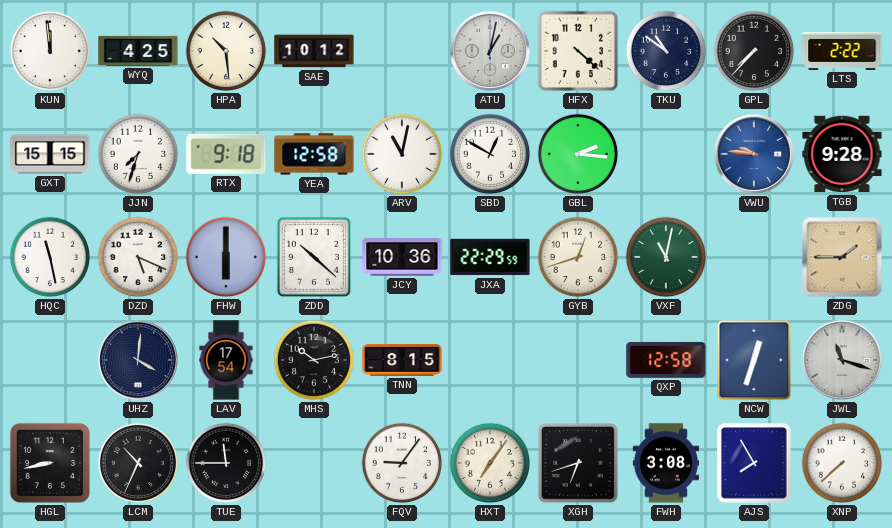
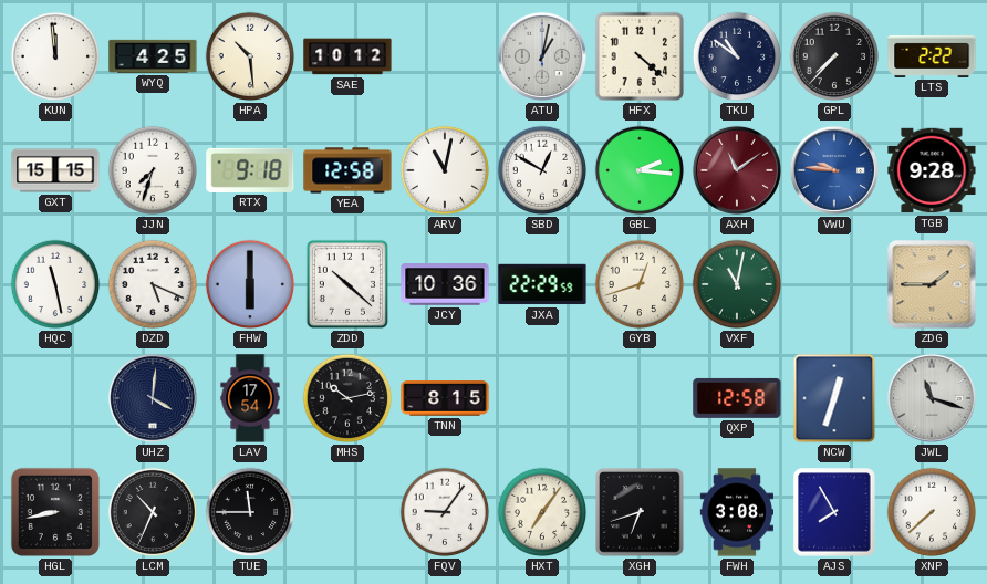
AXH: none -> 11:09
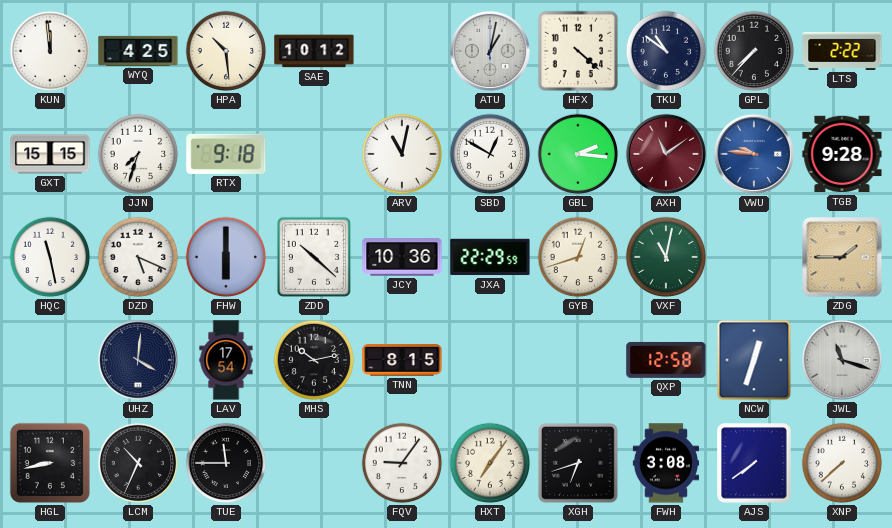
YEA: 12:58 -> none
AJS: 7:55 -> 7:39
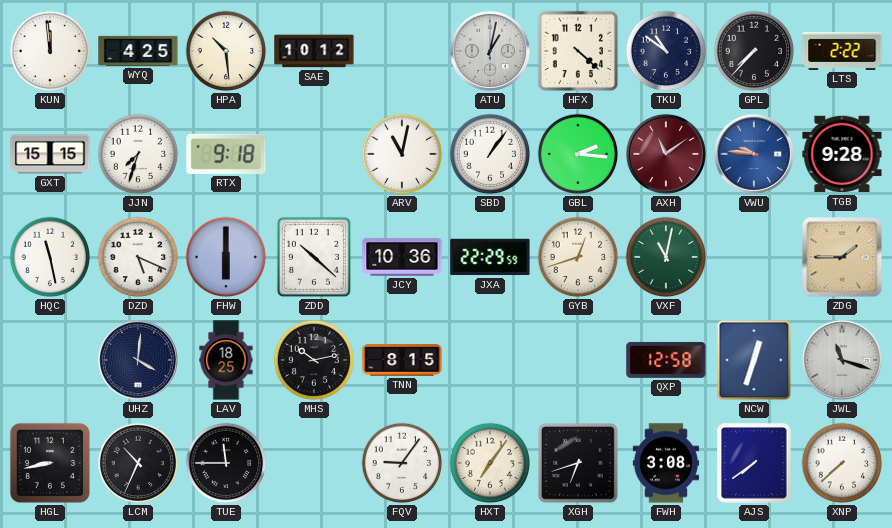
SBD: 12:50 -> 1:06
LAV: 17:54 -> 18:25
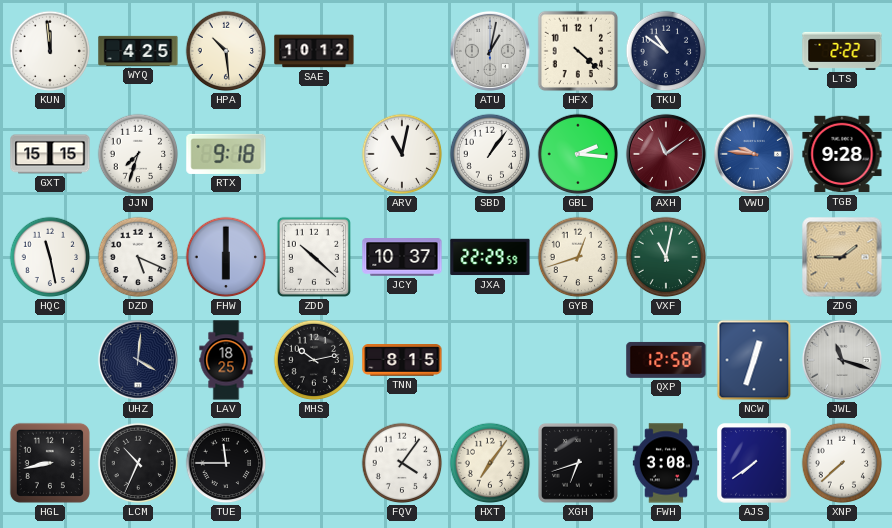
GPL: 7:37 -> none
JCY: 10:36 -> 10:37
FQV: 9:06 -> 4:06
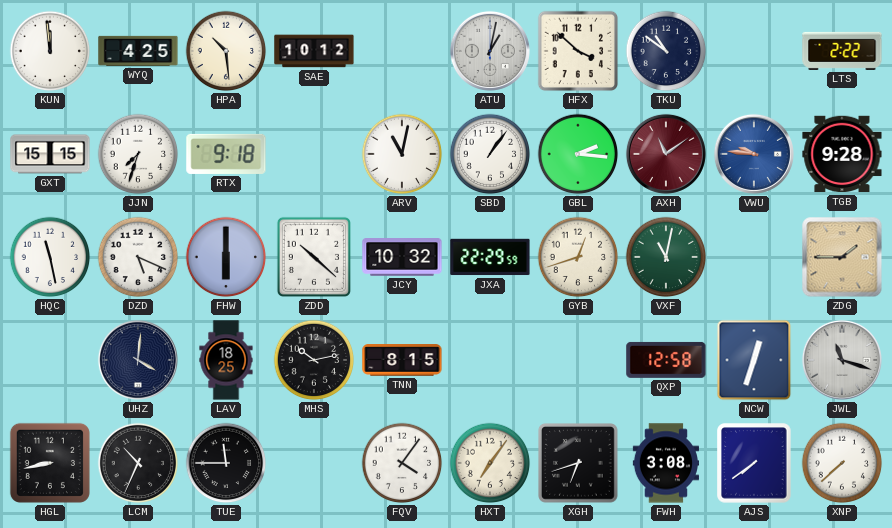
HFX: 4:22 -> 3:52
JCY: 10:37 -> 10:32
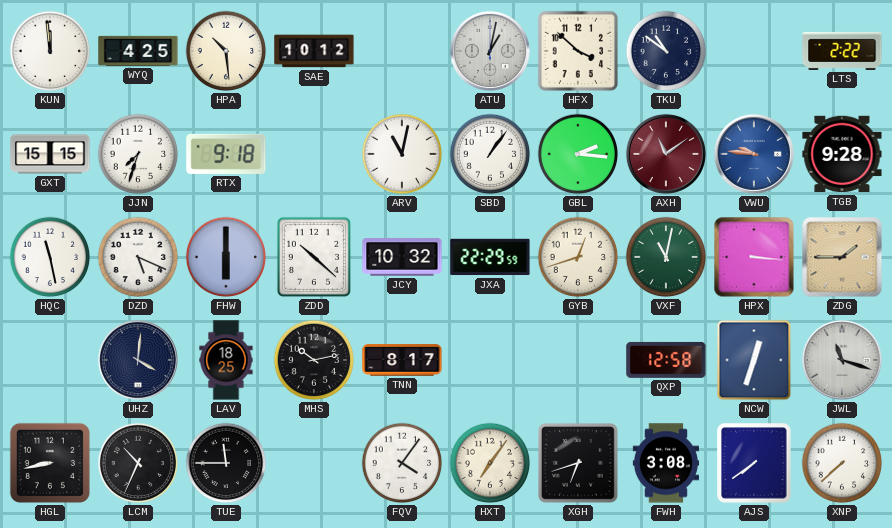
HPX: none -> 3:16
TNN: 8:15 -> 8:17
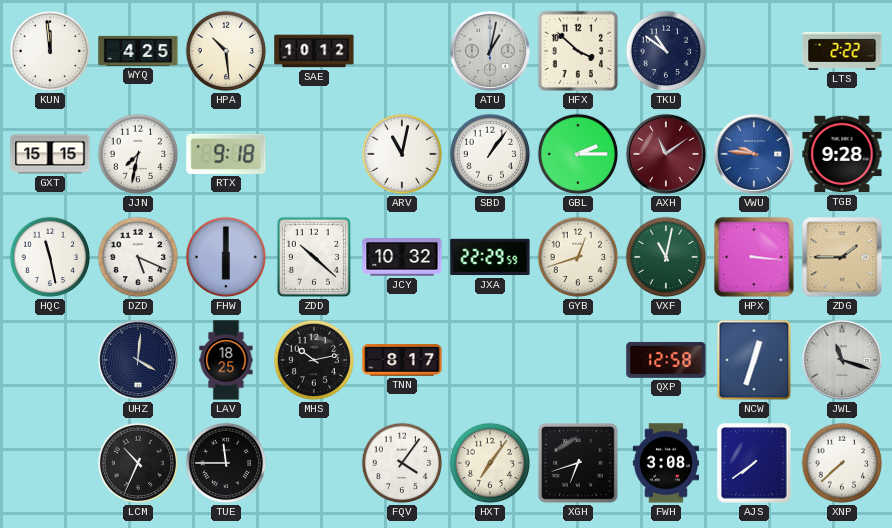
JJN: 7:33 -> 7:32
GBL: 2:16 -> 2:15
HGL: 8:43 -> none
